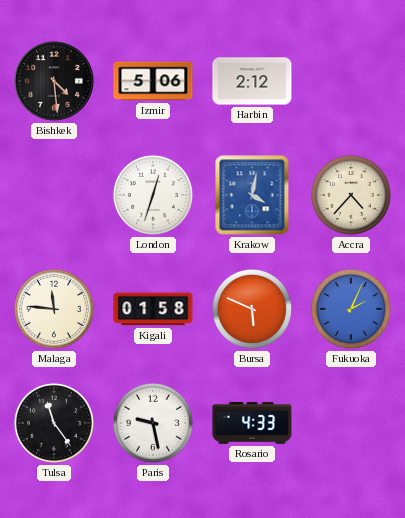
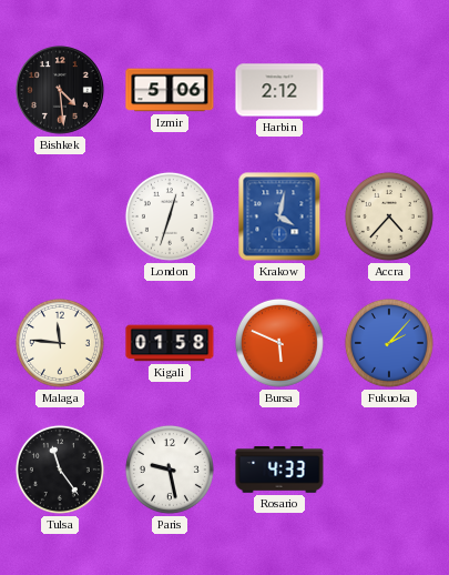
Fukuoka: 2:04 -> 2:07
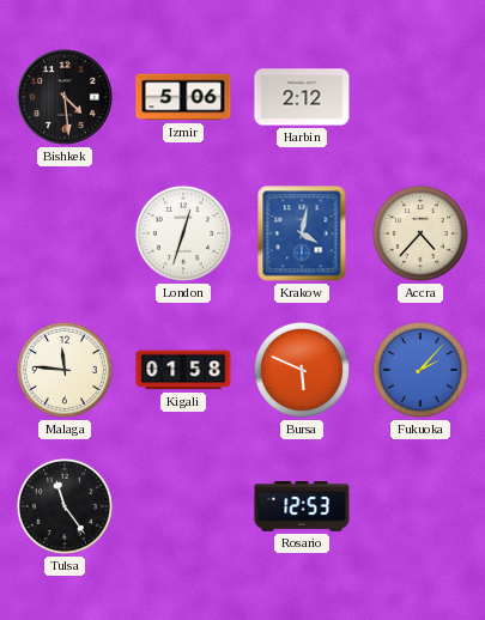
Paris: 9:28 -> none
Rosario: 4:33 -> 12:53
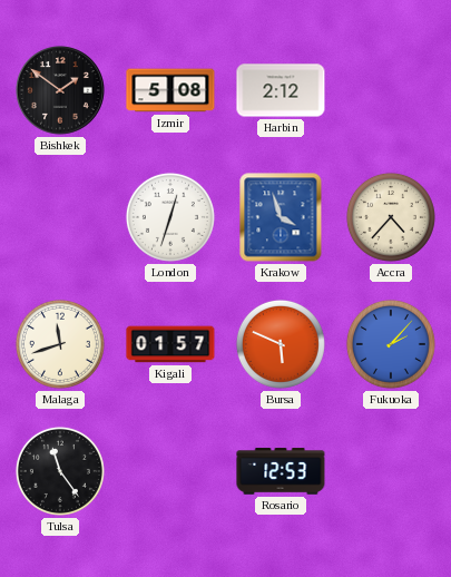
Bishkek: 4:29 -> 1:51
Izmir: 5:06 -> 5:08
Krakow: 4:02 -> 3:57
Malaga: 11:46 -> 11:42
Kigali: 01:58 -> 01:57
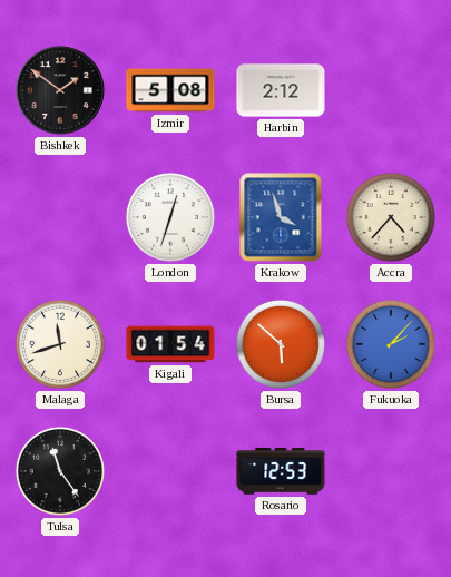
Kigali: 01:57 -> 01:54
Bursa: 5:49 -> 5:52
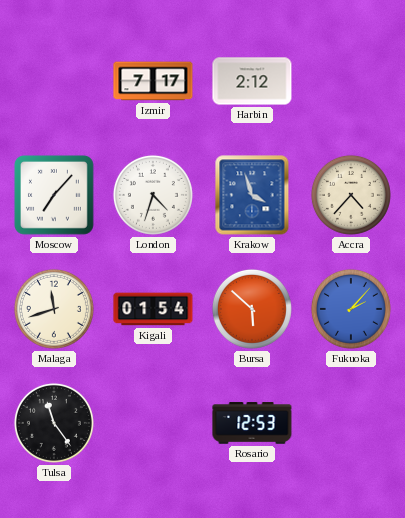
Bishkek: 1:51 -> none
Izmir: 5:08 -> 7:17
Moscow: none -> 7:07
London: 12:33 -> 4:33
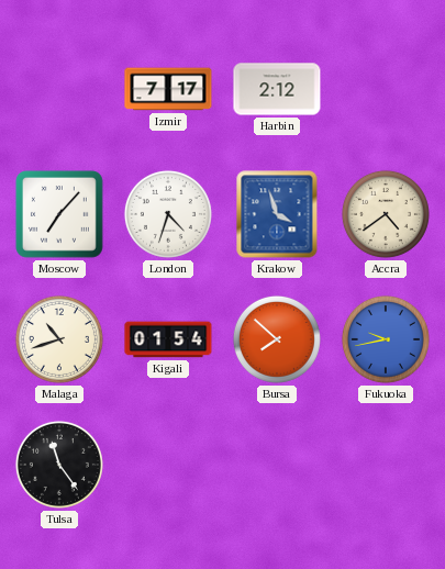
Accra: 4:37 -> 4:39
Malaga: 11:42 -> 10:42
Bursa: 5:52 -> 7:52
Fukuoka: 2:07 -> 9:43
Rosario: 12:53 -> none
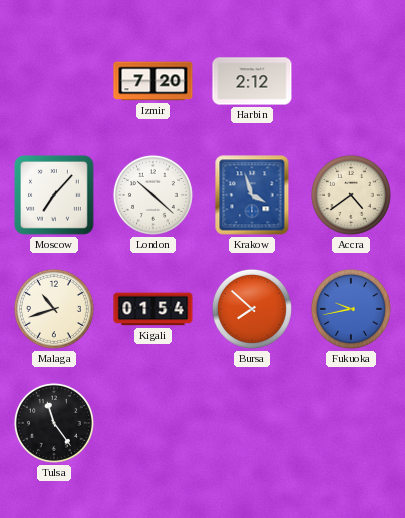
Izmir: 7:17 -> 7:20
London: 4:33 -> 10:22
